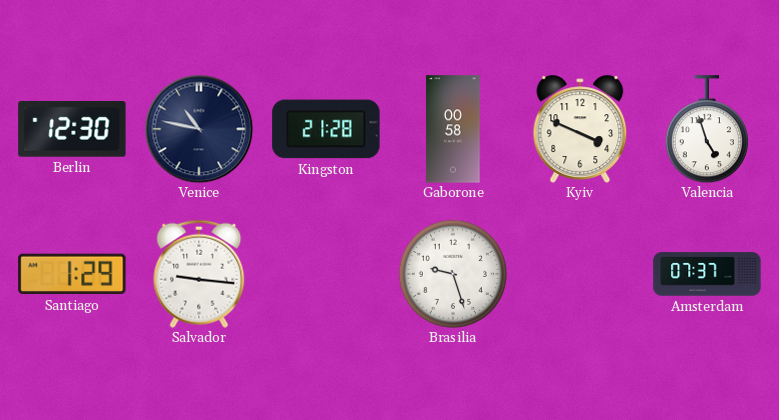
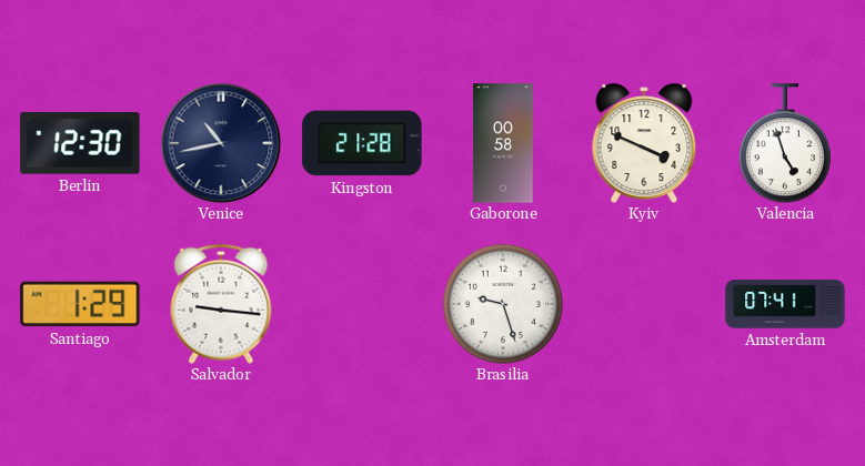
Venice: 10:47 -> 10:43
Amsterdam: 07:37 -> 07:41
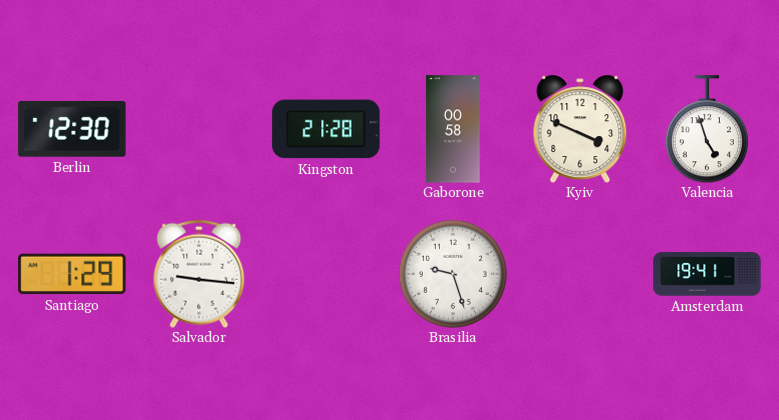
Venice: 10:43 -> none
Amsterdam: 07:41 -> 19:41
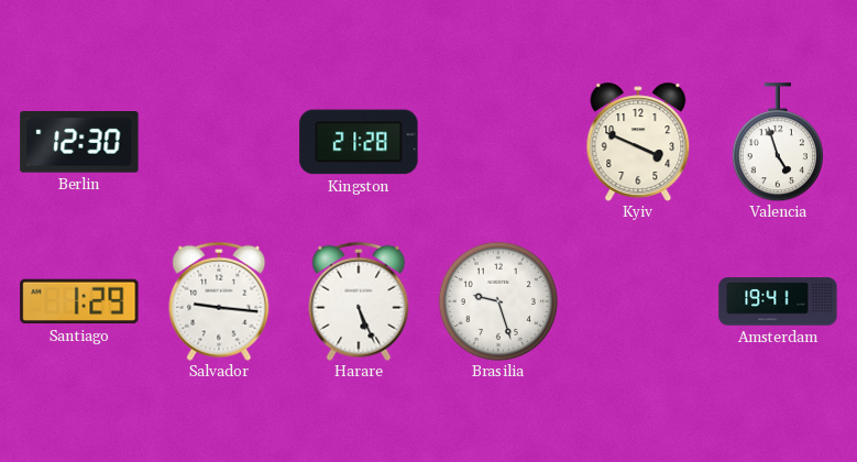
Gaborone: 00:58 -> none
Harare: none -> 5:26
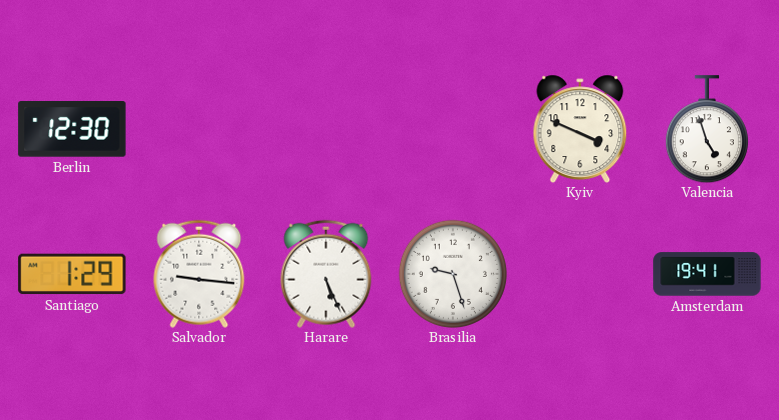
Kingston: 21:28 -> none
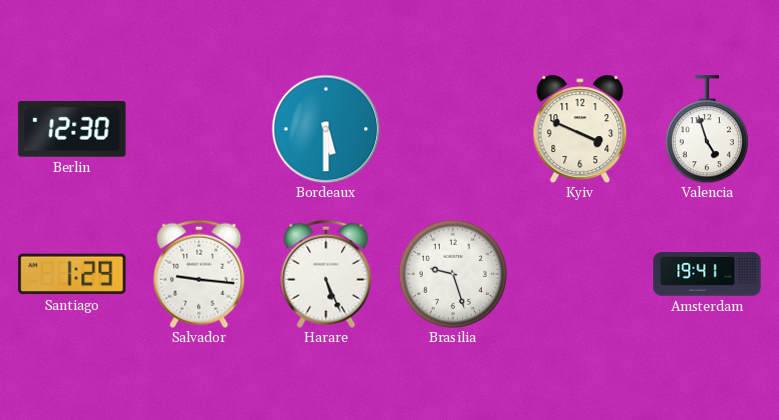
Bordeaux: none -> 5:30
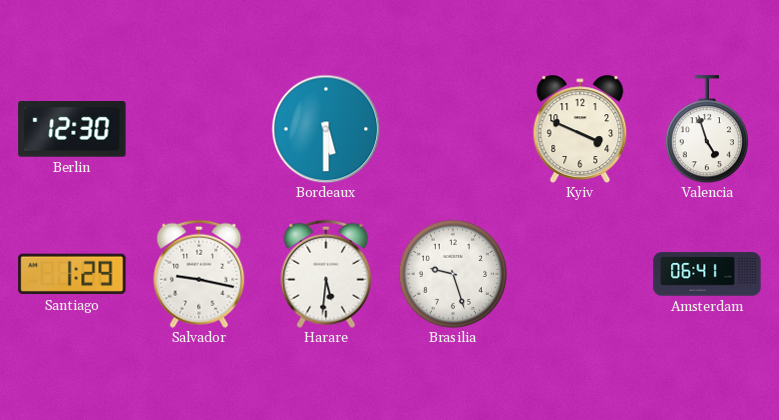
Salvador: 9:16 -> 9:17
Harare: 5:26 -> 5:31
Amsterdam: 19:41 -> 06:41
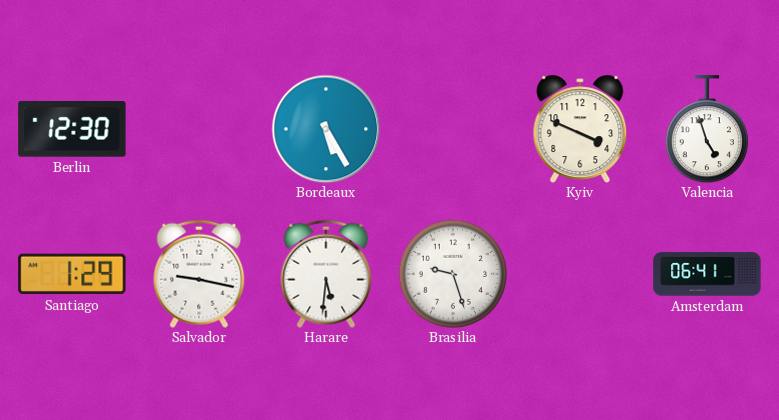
Bordeaux: 5:30 -> 5:25
